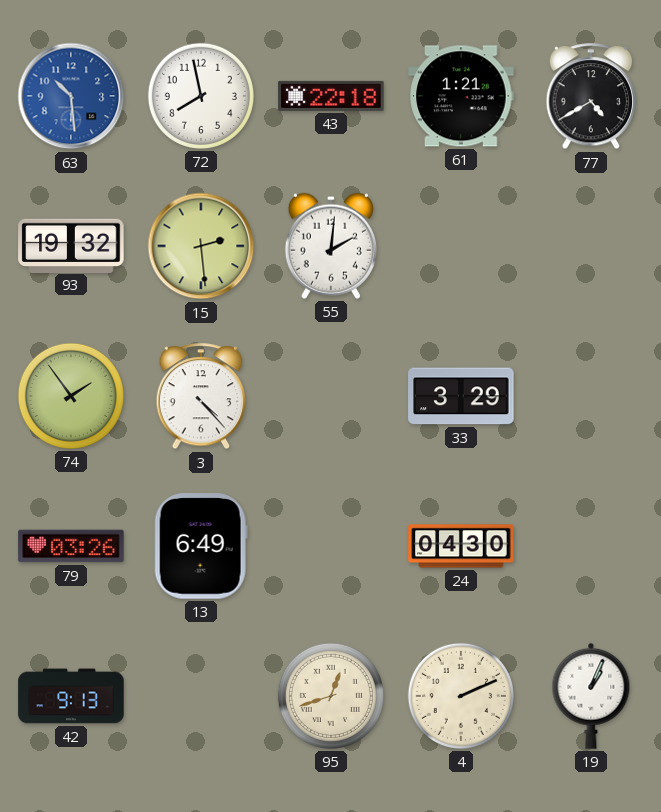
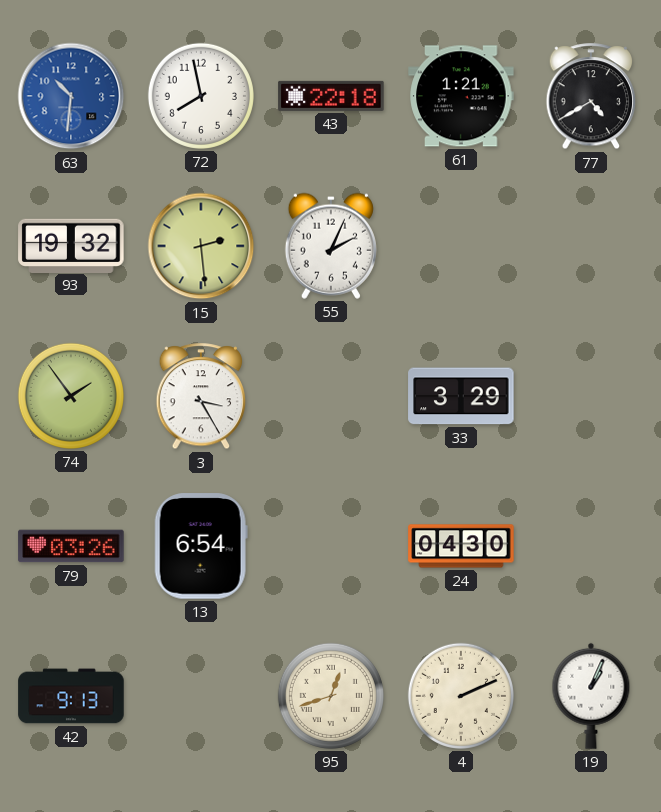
63: 10:29 -> 10:31
55: 2:01 -> 2:04
3: 4:23 -> 3:25
13: 6:49 -> 6:54
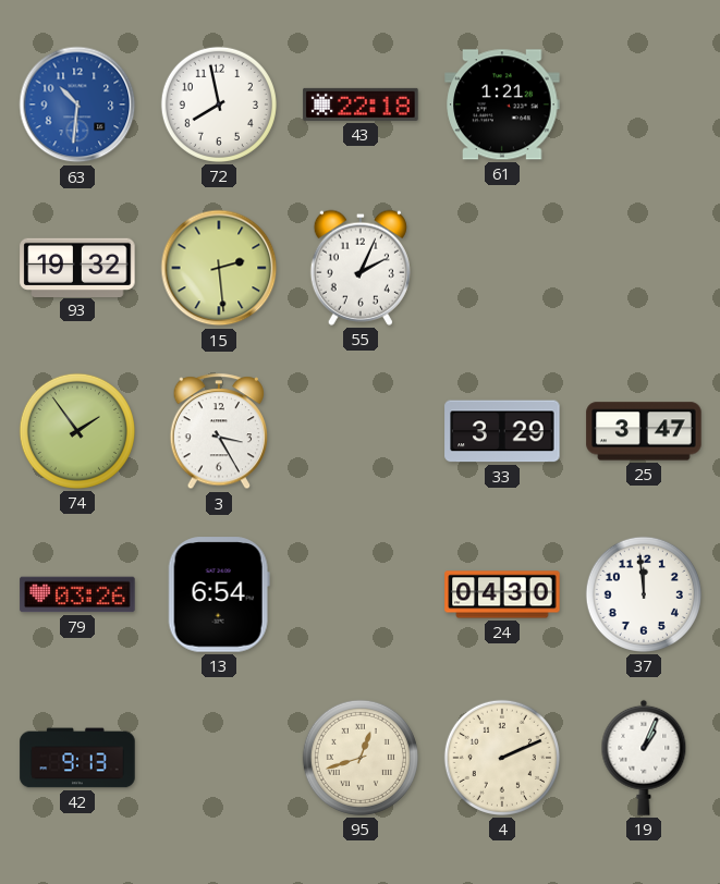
77: 4:40 -> none
25: none -> 3:47
37: none -> 11:59
